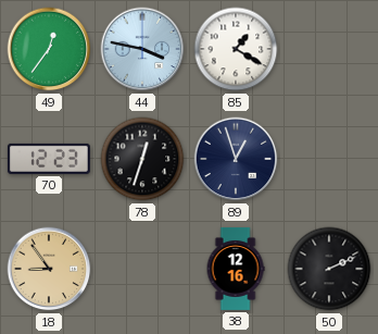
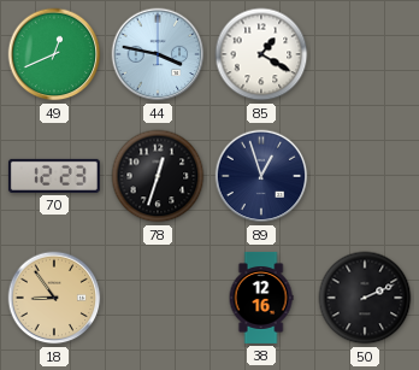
49: 12:36 -> 12:41
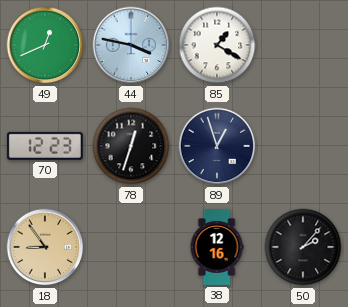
50: 2:11 -> 2:07
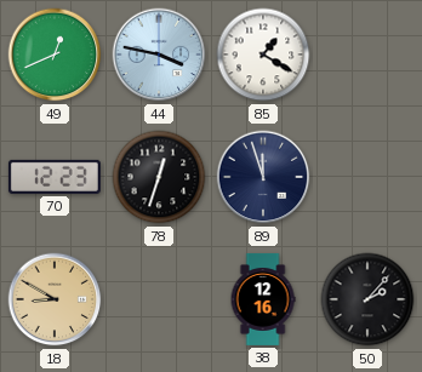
89: 12:57 -> 11:57
18: 8:54 -> 8:50
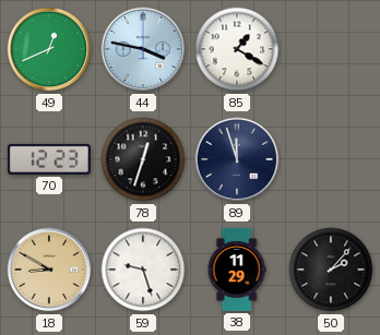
59: none -> 9:27
38: 12:16 -> 11:29
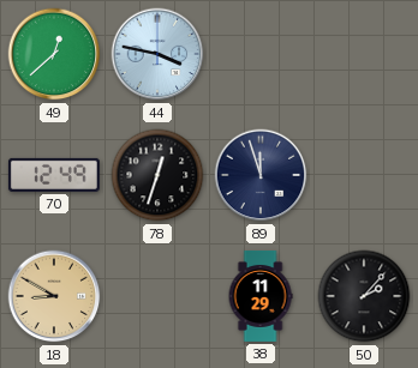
49: 12:41 -> 12:38
85: 1:20 -> none
70: 12:23 -> 12:49
59: 9:27 -> none
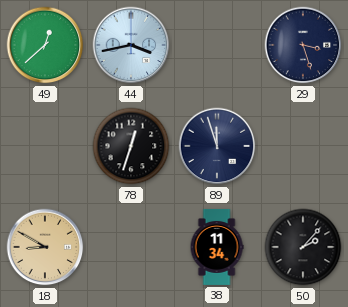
44: 3:47 -> 3:43
29: none -> 3:27
70: 12:49 -> none
38: 11:29 -> 11:34
